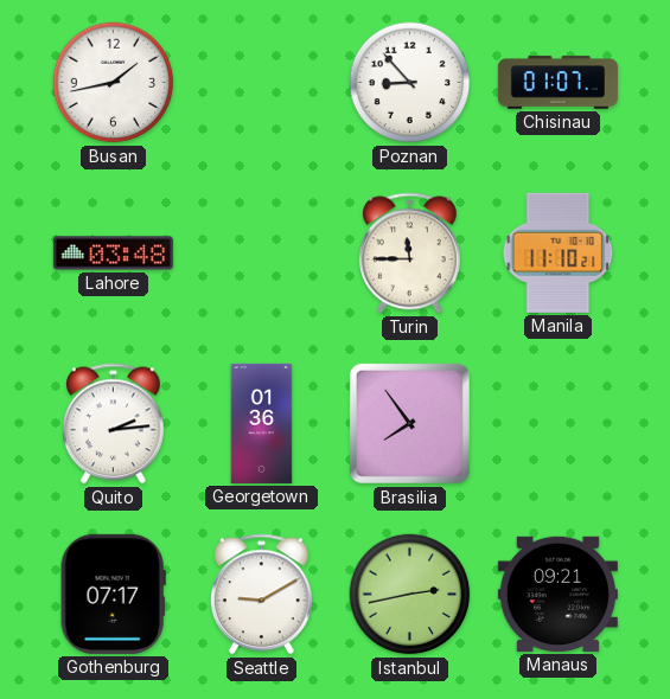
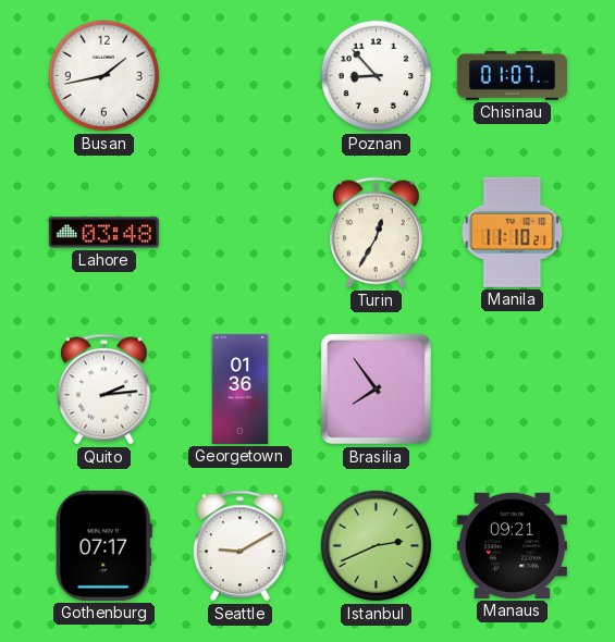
Turin: 11:45 -> 12:35
Istanbul: 2:43 -> 2:41
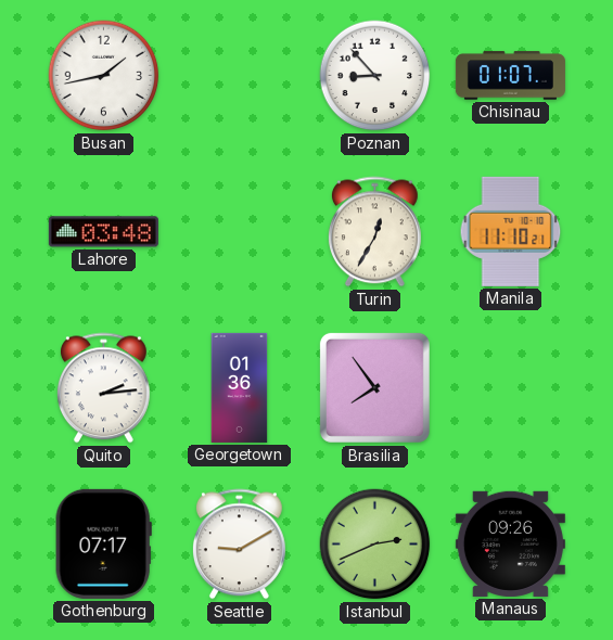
Manaus: 09:21 -> 09:26
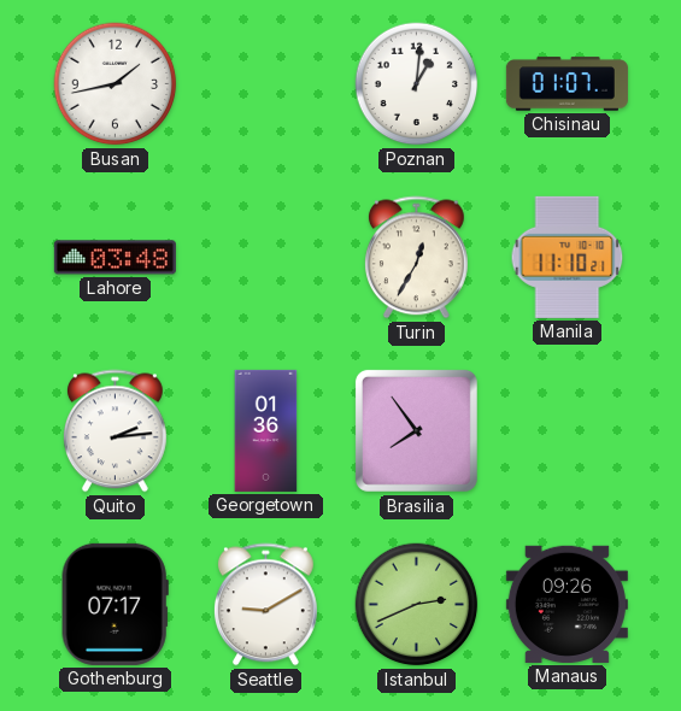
Poznan: 8:53 -> 1:01
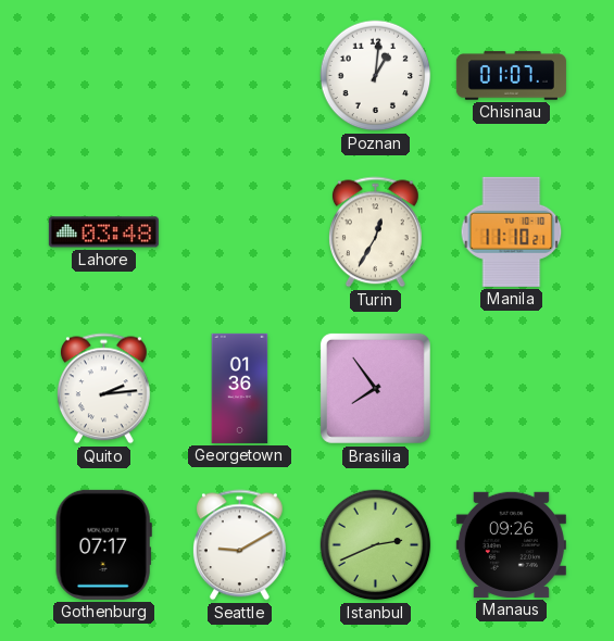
Busan: 1:43 -> none
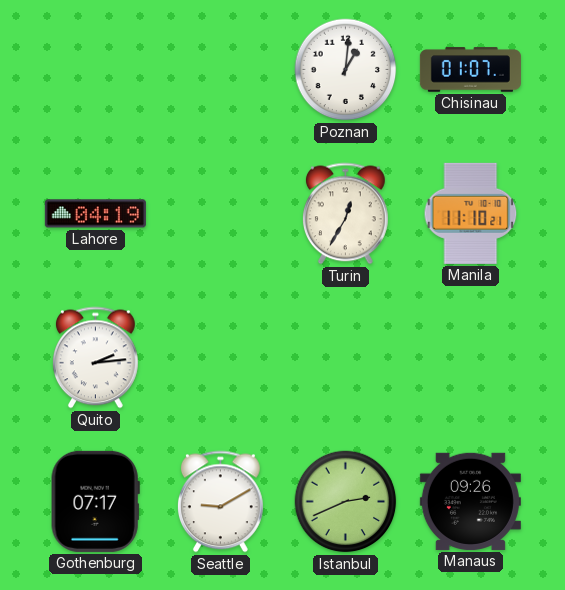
Lahore: 03:48 -> 04:19
Georgetown: 01:36 -> none
Brasilia: 7:54 -> none
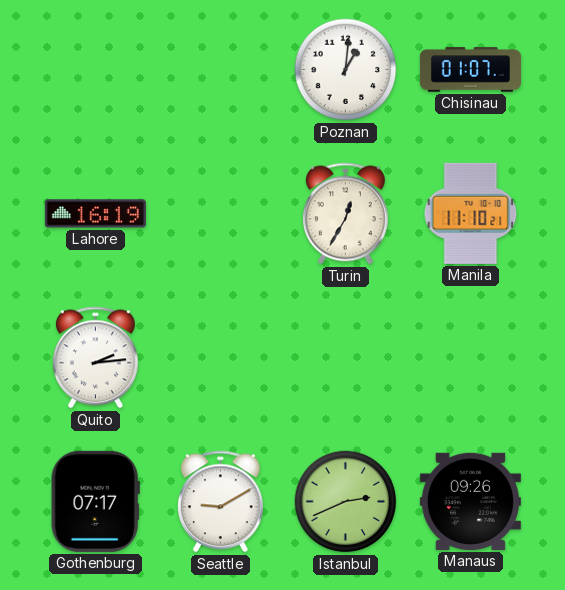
Lahore: 04:19 -> 16:19
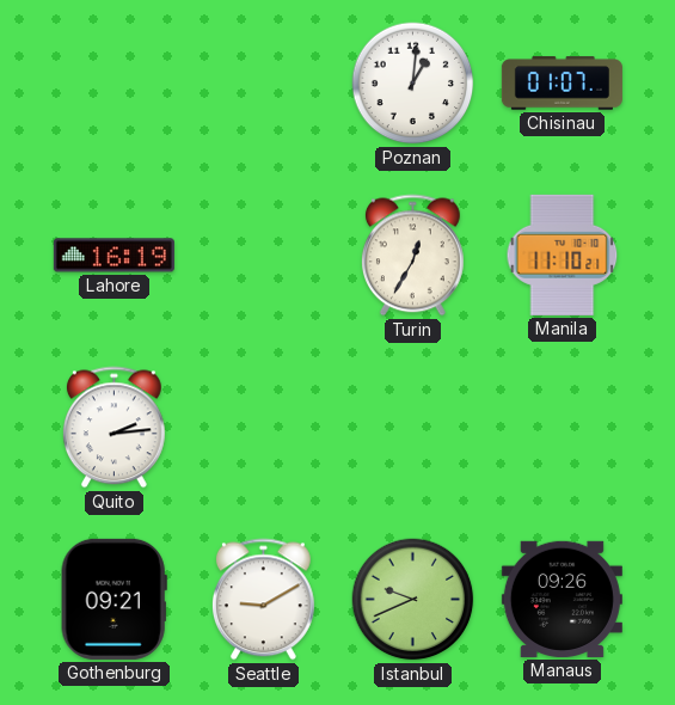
Gothenburg: 07:17 -> 09:21
Istanbul: 2:41 -> 9:41
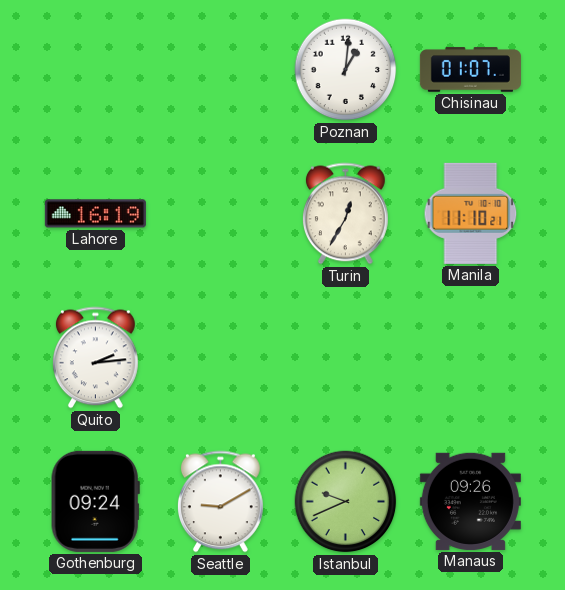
Gothenburg: 09:21 -> 09:24
